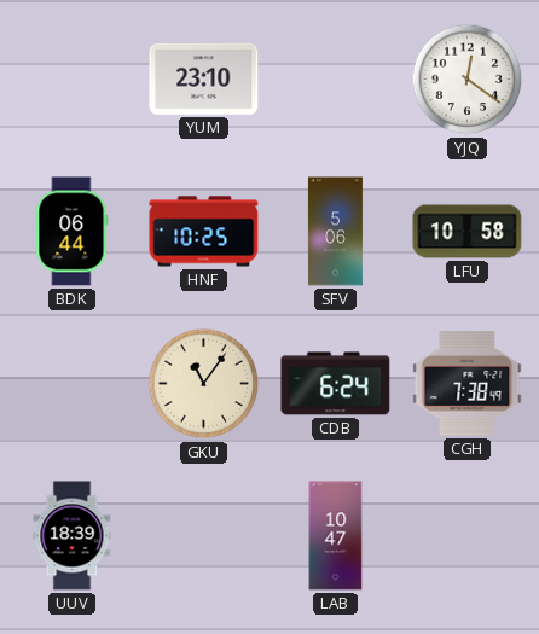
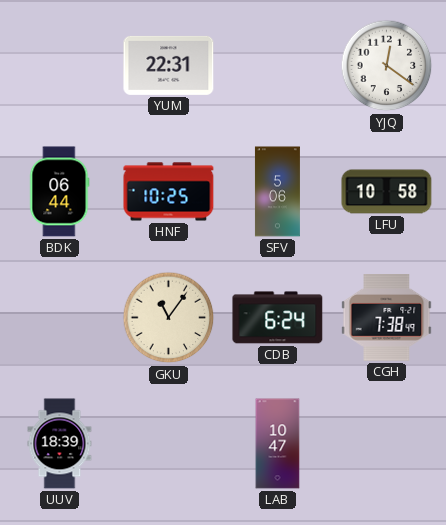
YUM: 23:10 -> 22:31
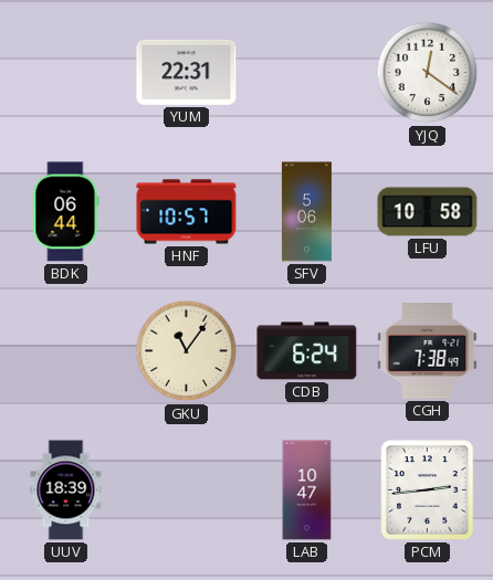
HNF: 10:25 -> 10:57
PCM: none -> 2:44
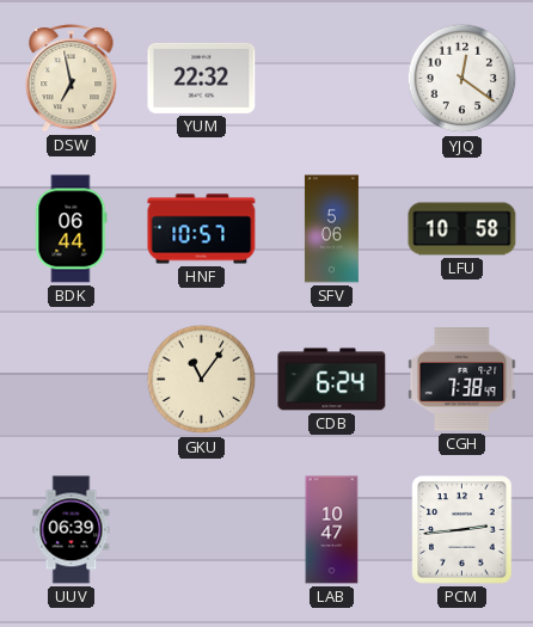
DSW: none -> 6:58
YUM: 22:31 -> 22:32
UUV: 18:39 -> 06:39
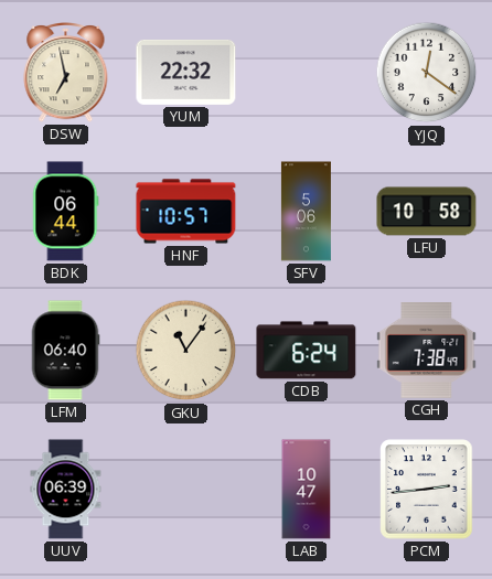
LFM: none -> 06:40
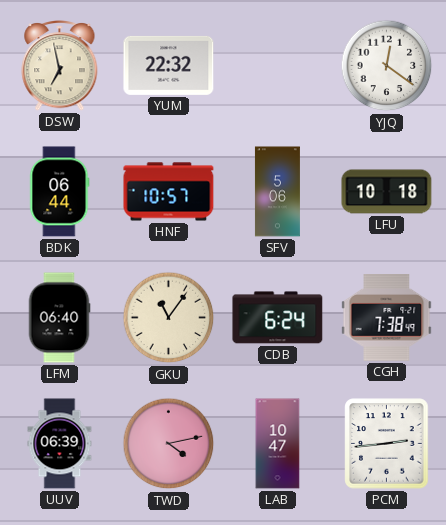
LFU: 10:58 -> 10:18
TWD: none -> 4:13
